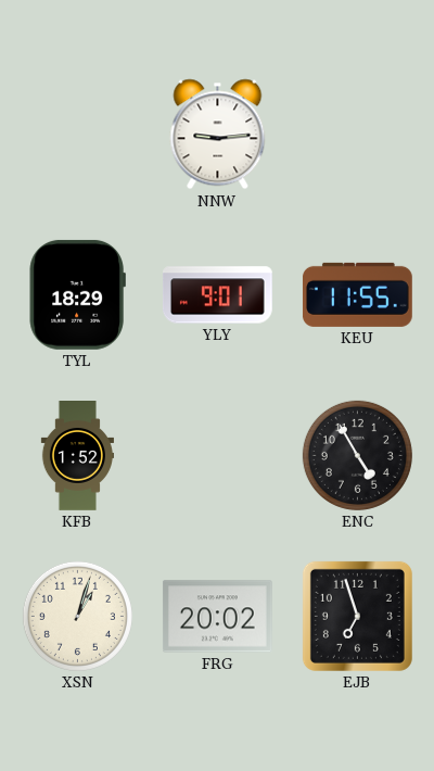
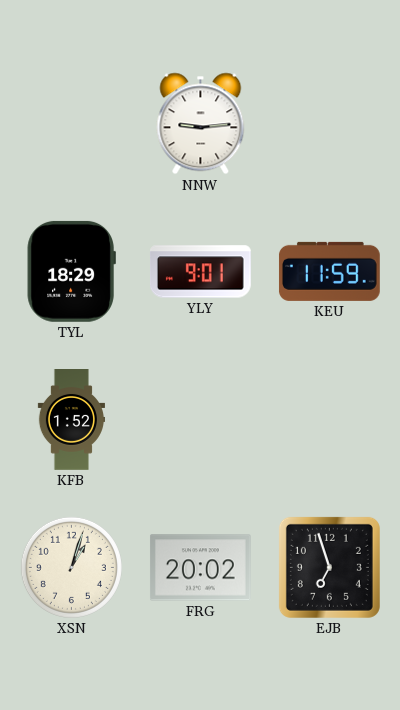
KEU: 11:55 -> 11:59
ENC: 4:55 -> none
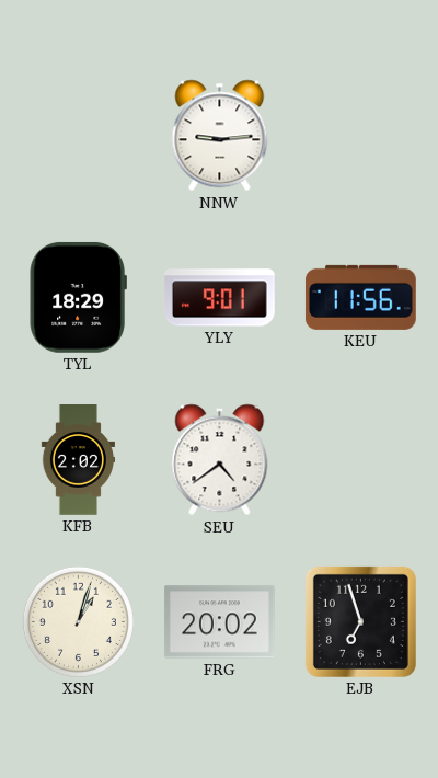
KEU: 11:59 -> 11:56
KFB: 1:52 -> 2:02
SEU: none -> 4:39
